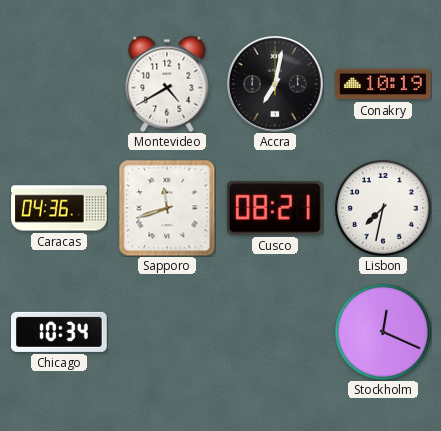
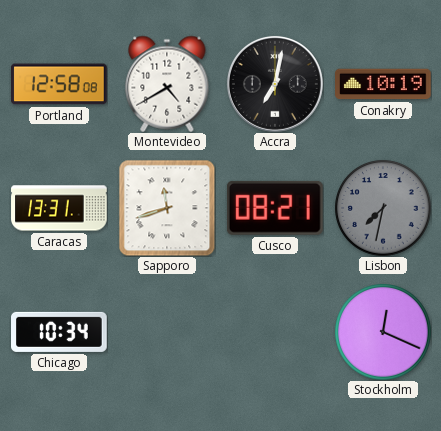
Portland: none -> 12:58
Caracas: 04:36 -> 13:31
Lisbon dial: white -> grey
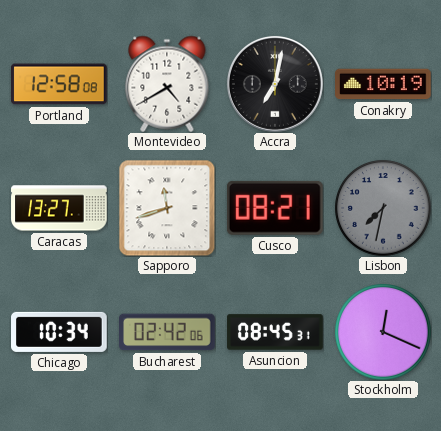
Caracas: 13:31 -> 13:27
Bucharest: none -> 02:42
Asuncion: none -> 08:45
